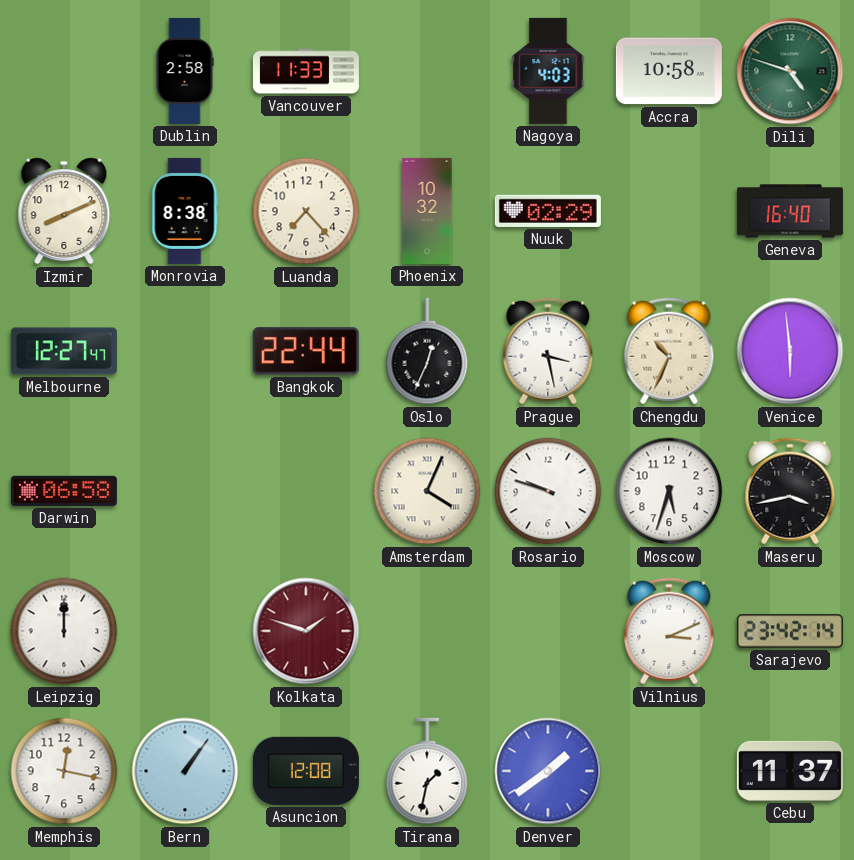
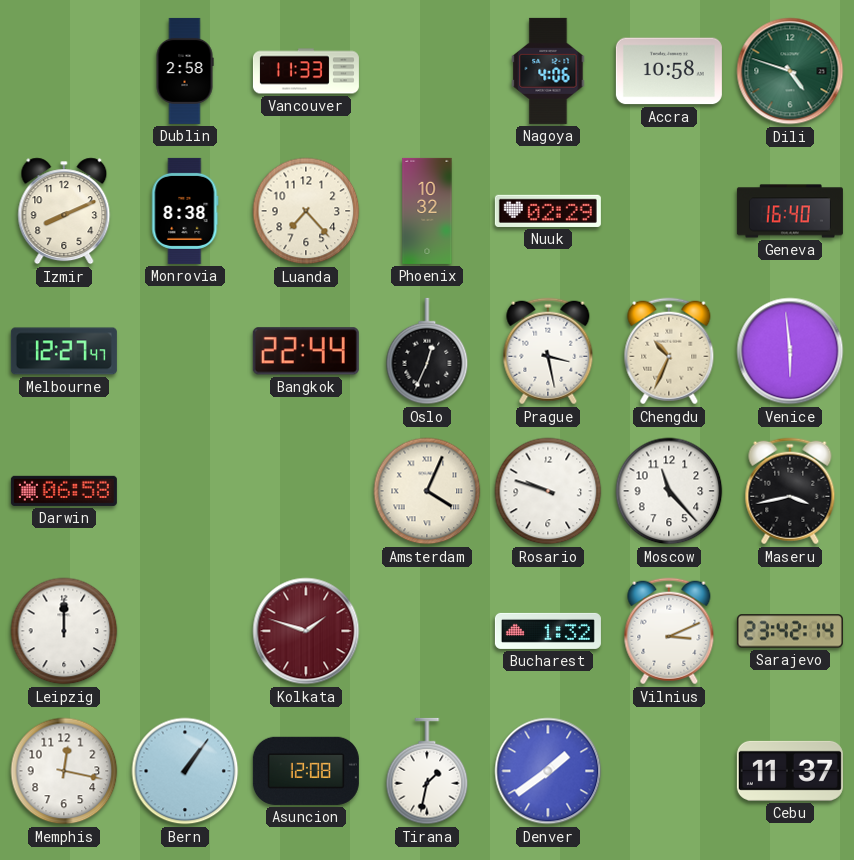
Nagoya: 4:03 -> 4:06
Moscow: 5:33 -> 11:23
Bucharest: none -> 1:32
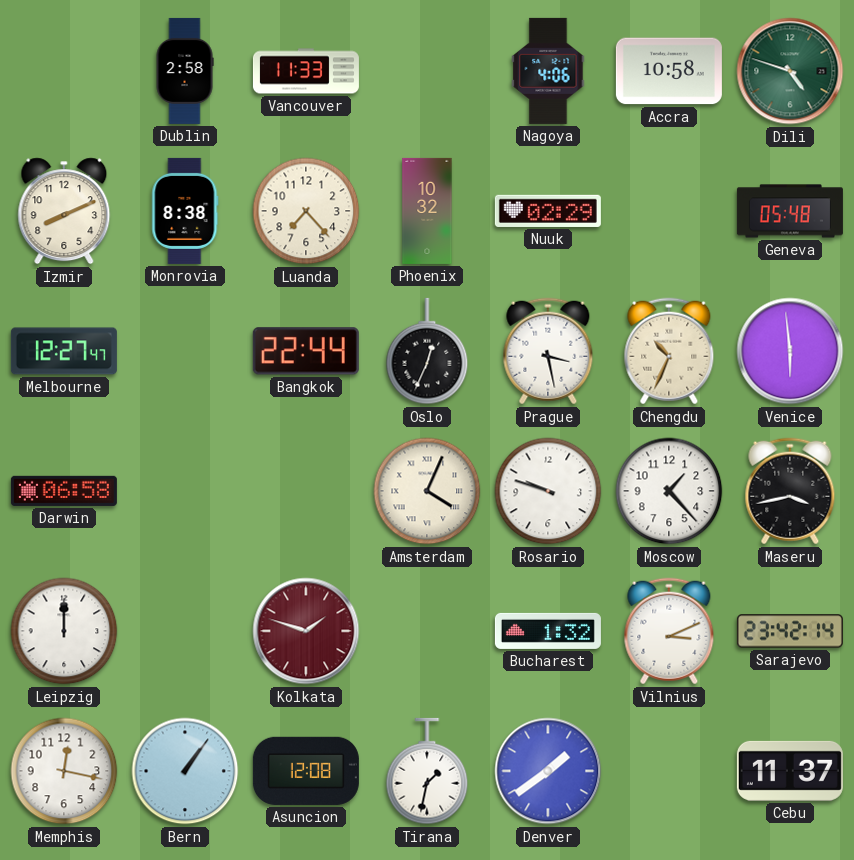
Geneva: 16:40 -> 05:48
Moscow: 11:23 -> 1:23
